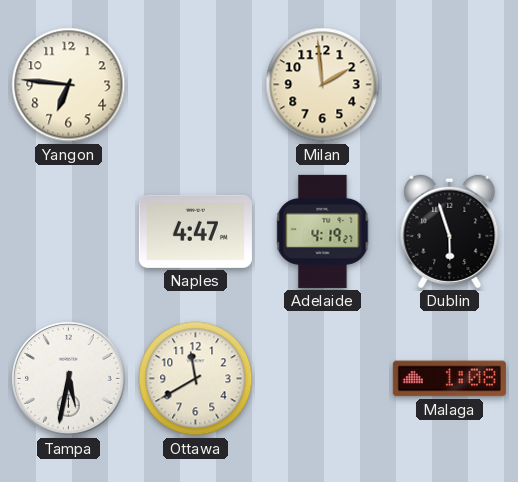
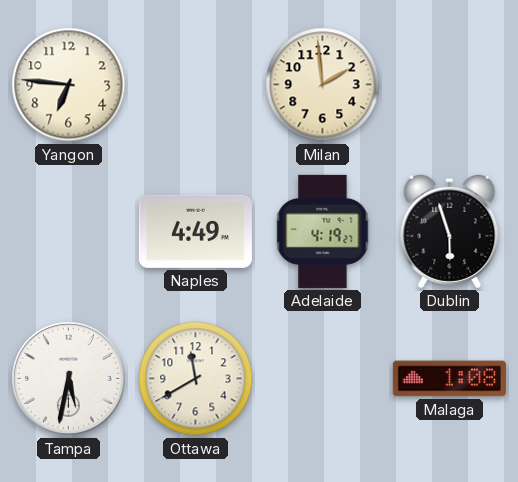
Naples: 4:47 -> 4:49
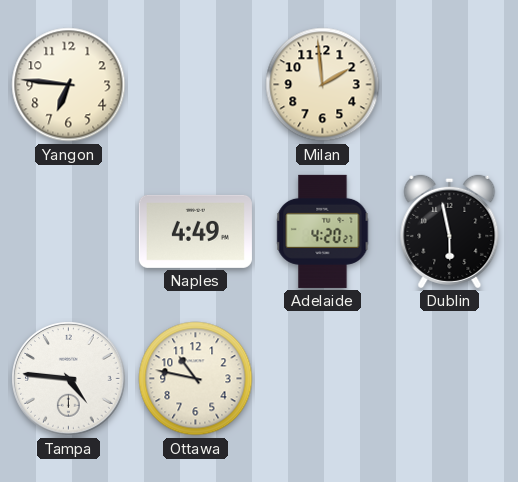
Adelaide: 4:19 -> 4:20
Dublin: 5:57 -> 5:58
Tampa: 5:32 -> 4:46
Ottawa: 11:40 -> 10:47
Malaga: 1:08 -> none
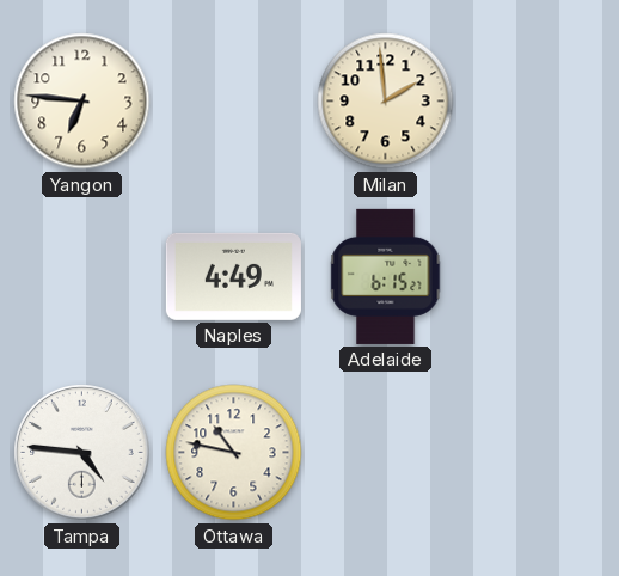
Adelaide: 4:20 -> 6:15
Dublin: 5:58 -> none
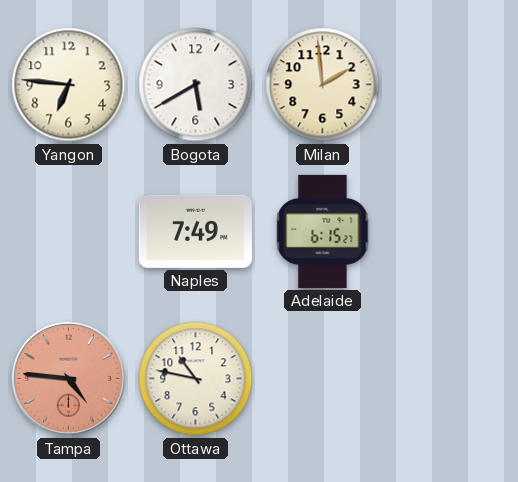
Bogota: none -> 5:40
Naples: 4:49 -> 7:49
Tampa dial: white -> salmon
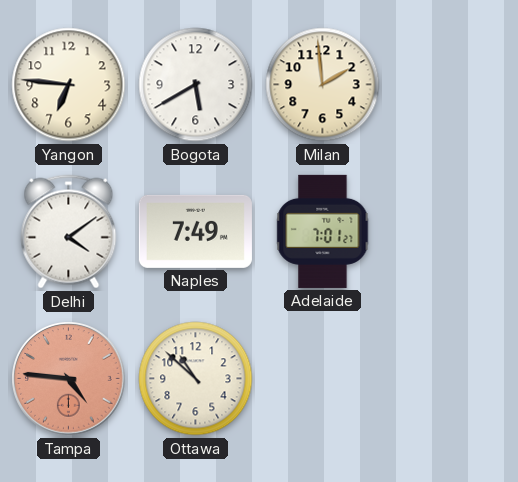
Delhi: none -> 4:09
Adelaide: 6:15 -> 7:01
Ottawa: 10:47 -> 10:52
